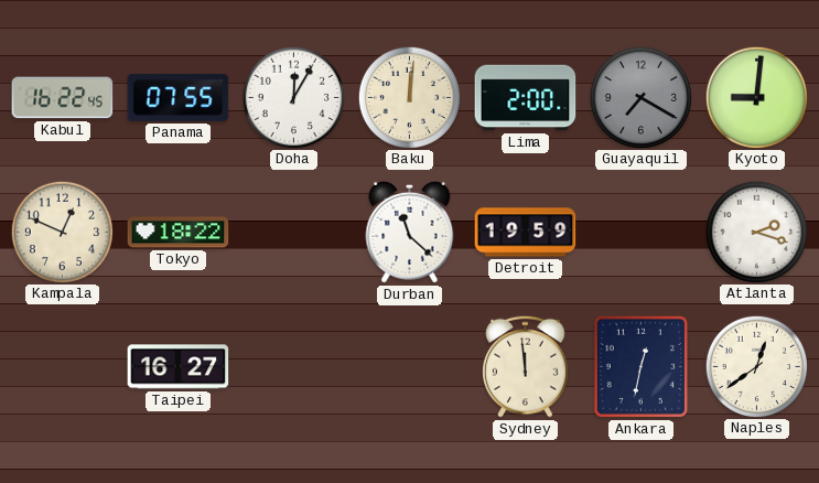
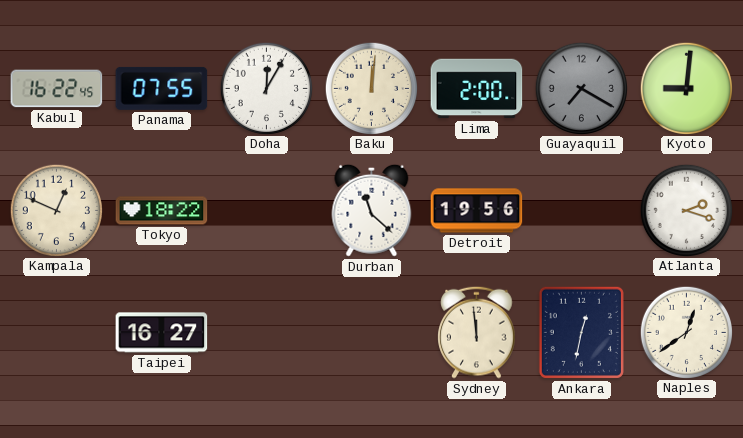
Detroit: 19:59 -> 19:56
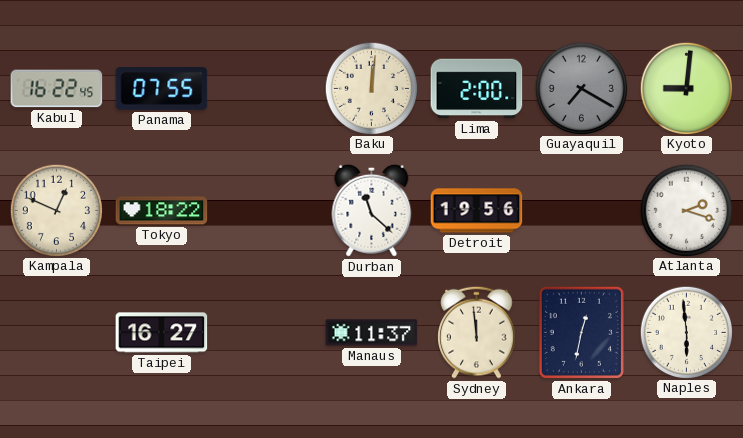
Doha: 12:05 -> none
Manaus: none -> 11:37
Naples: 12:39 -> 5:59
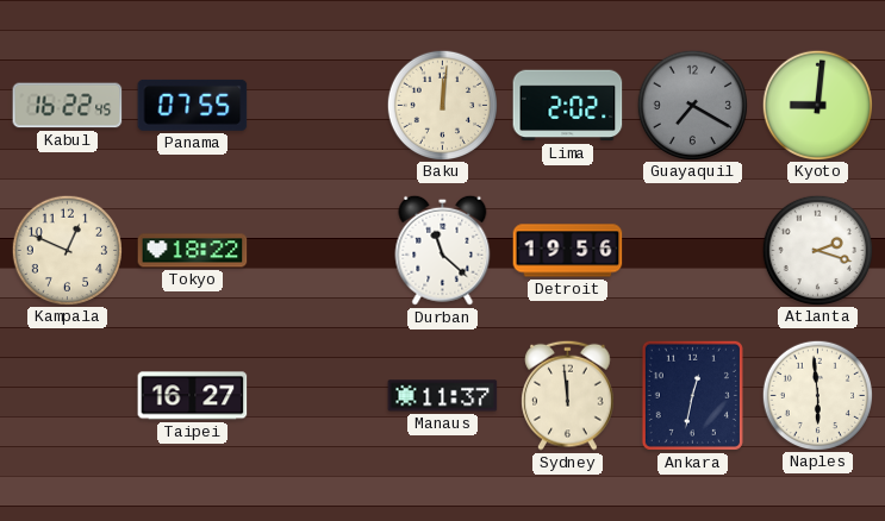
Lima: 2:00 -> 2:02
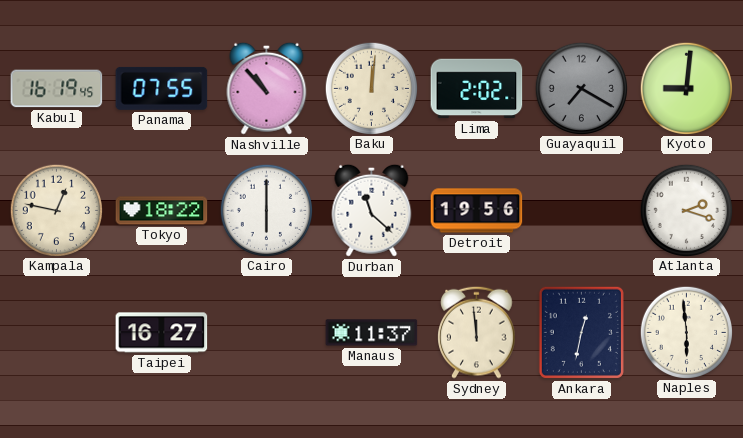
Kabul: 16:22 -> 16:19
Nashville: none -> 10:53
Kampala: 12:49 -> 12:47
Cairo: none -> 6:00
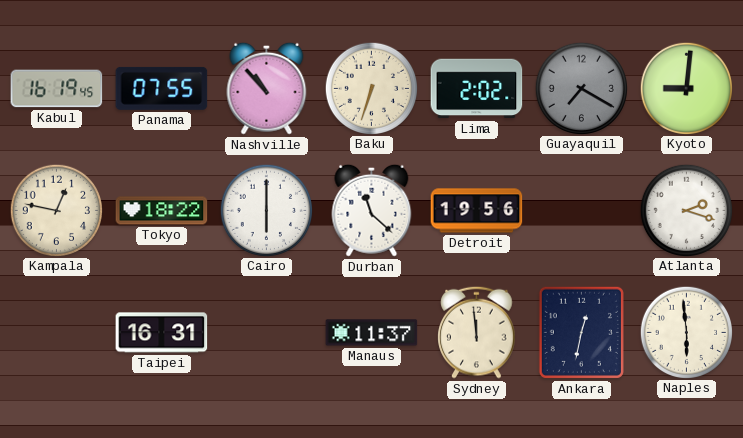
Baku: 12:01 -> 6:33
Taipei: 16:27 -> 16:31
